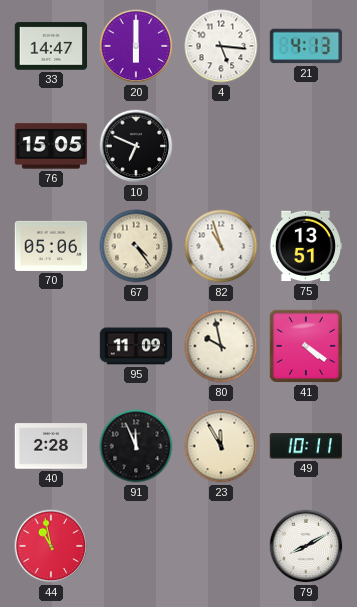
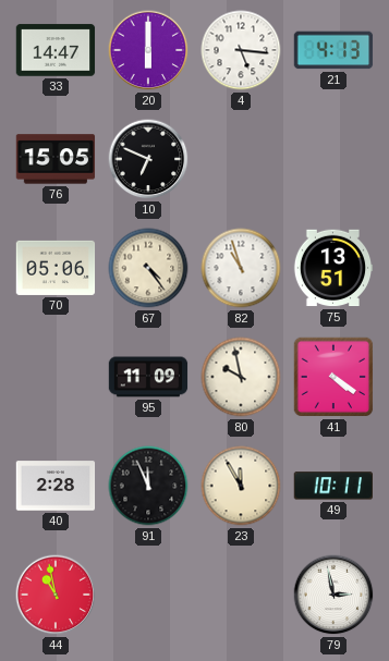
79: 8:10 -> 2:58
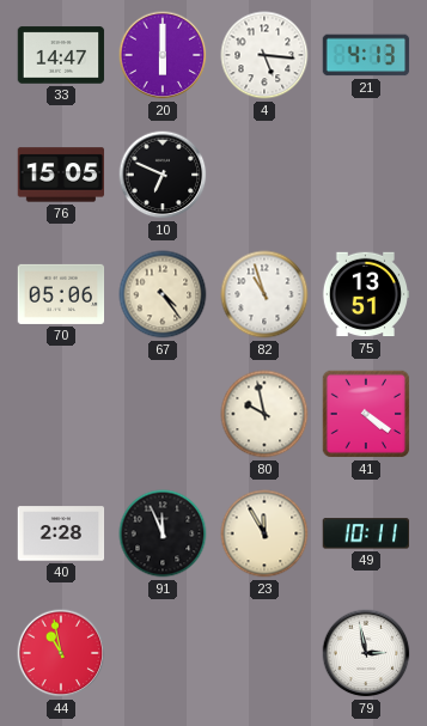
95: 11:09 -> none
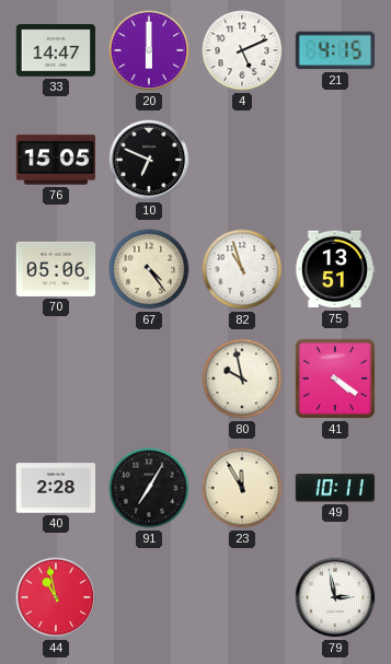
4: 5:16 -> 5:11
21: 4:13 -> 4:15
91: 11:56 -> 7:05
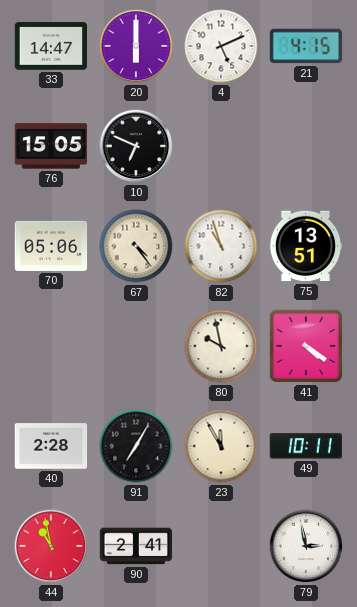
90: none -> 2:41
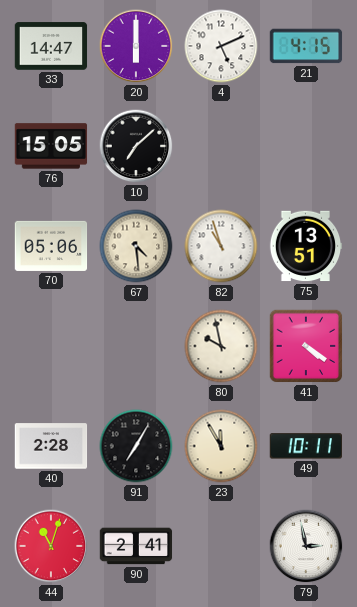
10: 6:49 -> 7:08
67: 4:24 -> 4:29
44: 10:58 -> 11:03
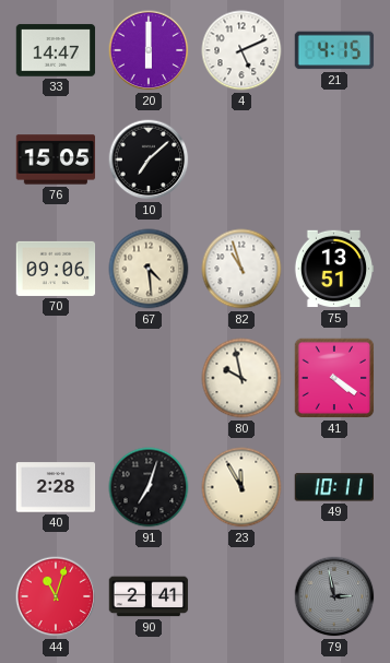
70: 05:06 -> 09:06
91: 7:05 -> 7:03
79 dial: white -> grey
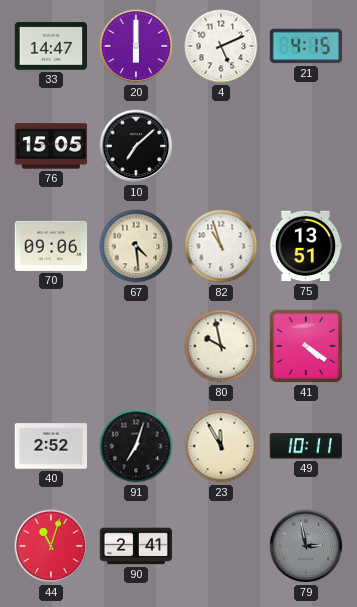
40: 2:28 -> 2:52
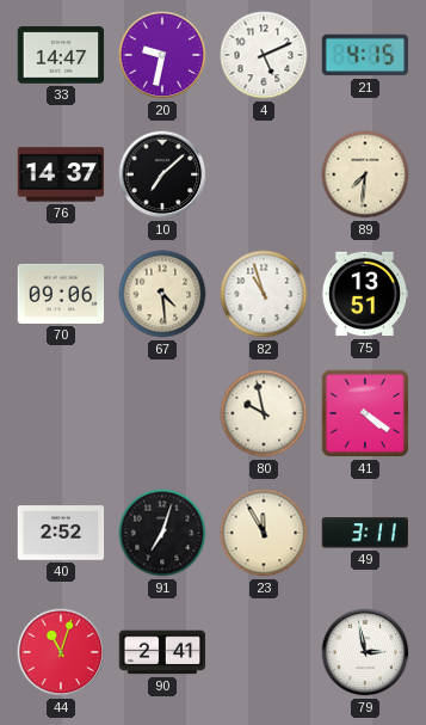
20: 6:00 -> 9:32
76: 15:05 -> 14:37
89: none -> 7:31
49: 10:11 -> 3:11
79 dial: grey -> white
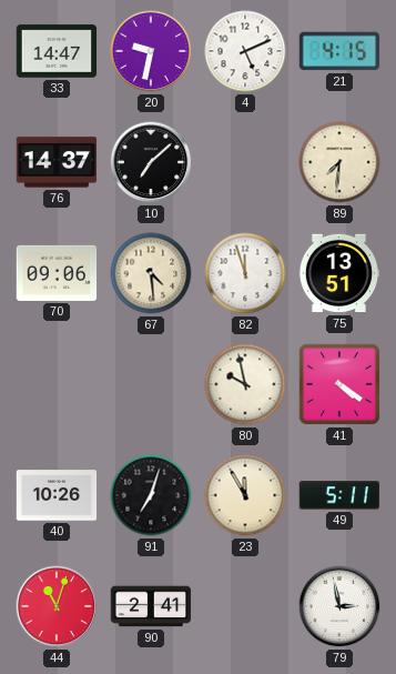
82: 10:57 -> 11:57
40: 2:52 -> 10:26
49: 3:11 -> 5:11
